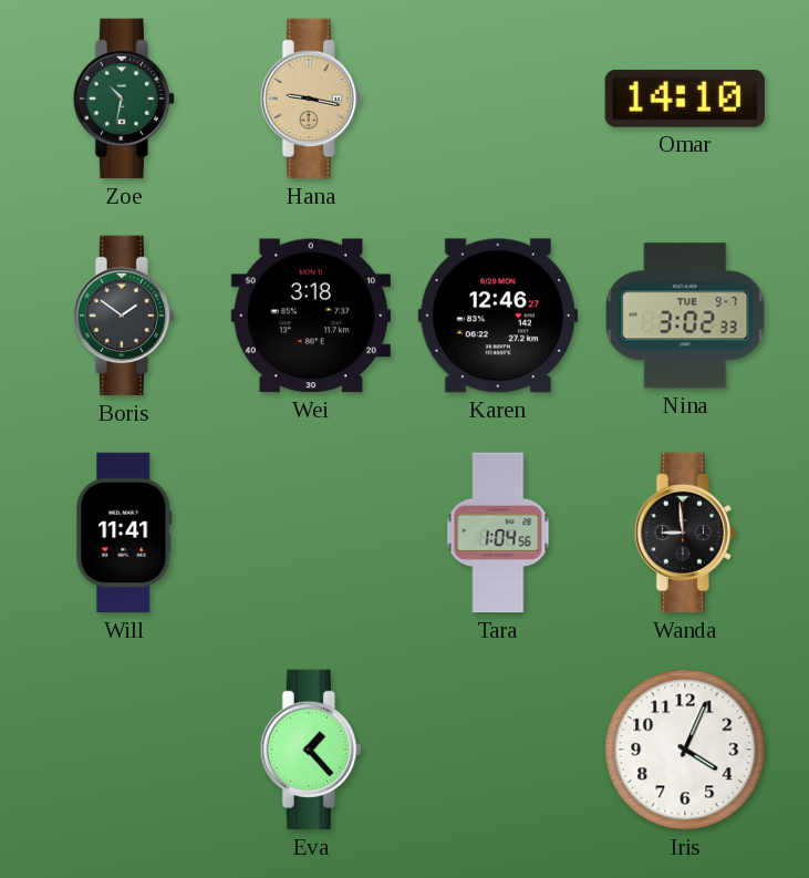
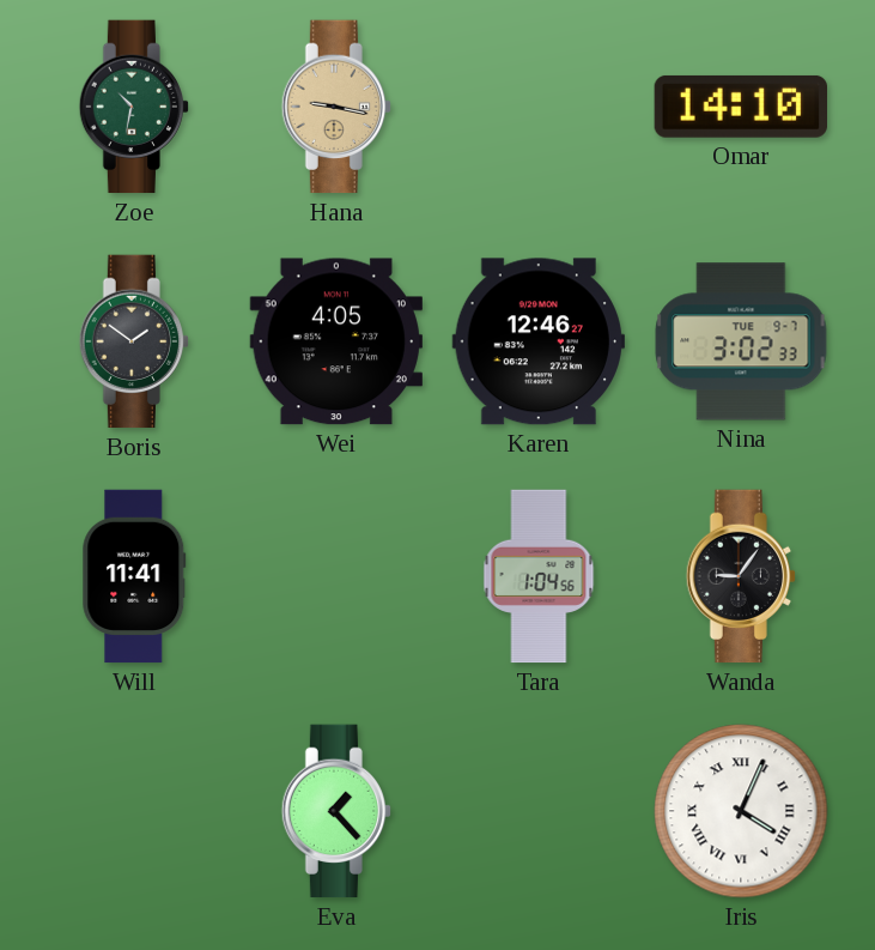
Wei: 3:18 -> 4:05
Wanda: 8:59 -> 9:06
Iris numerals: Arabic -> Roman
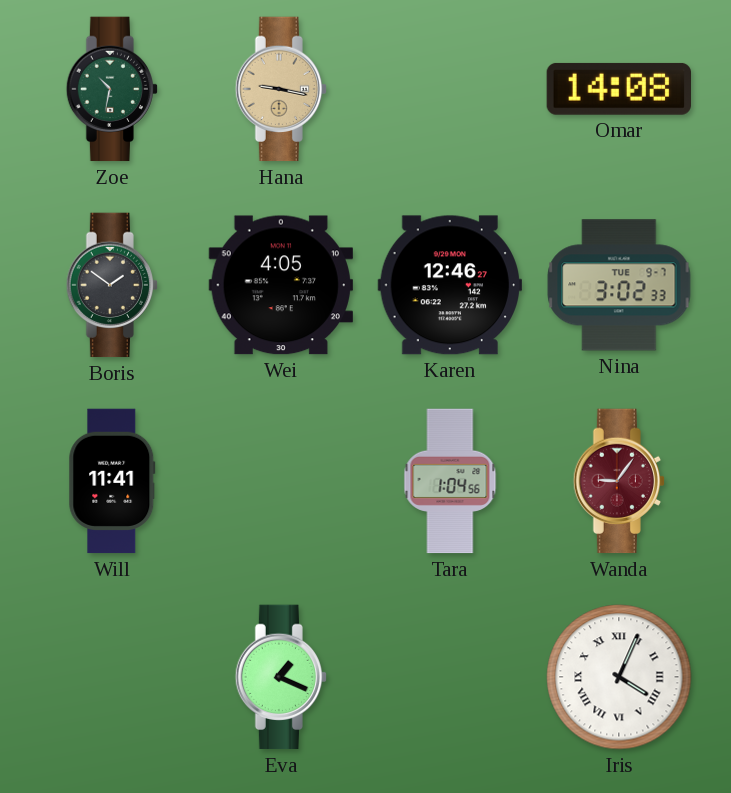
Omar: 14:10 -> 14:08
Wanda dial: black -> burgundy
Eva: 1:23 -> 1:19
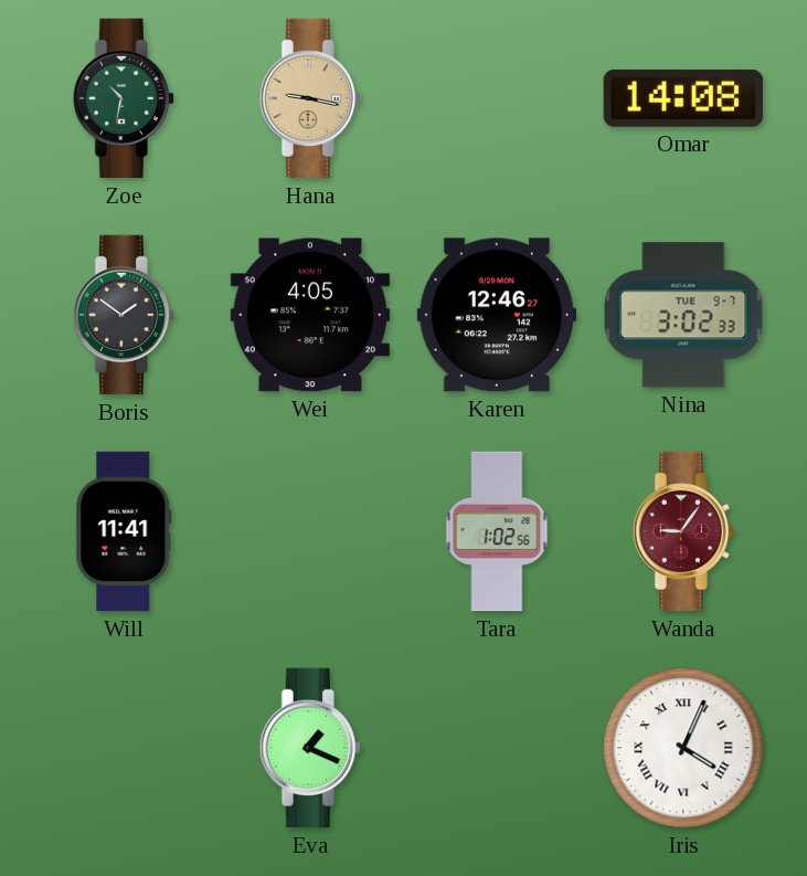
Tara: 1:04 -> 1:02
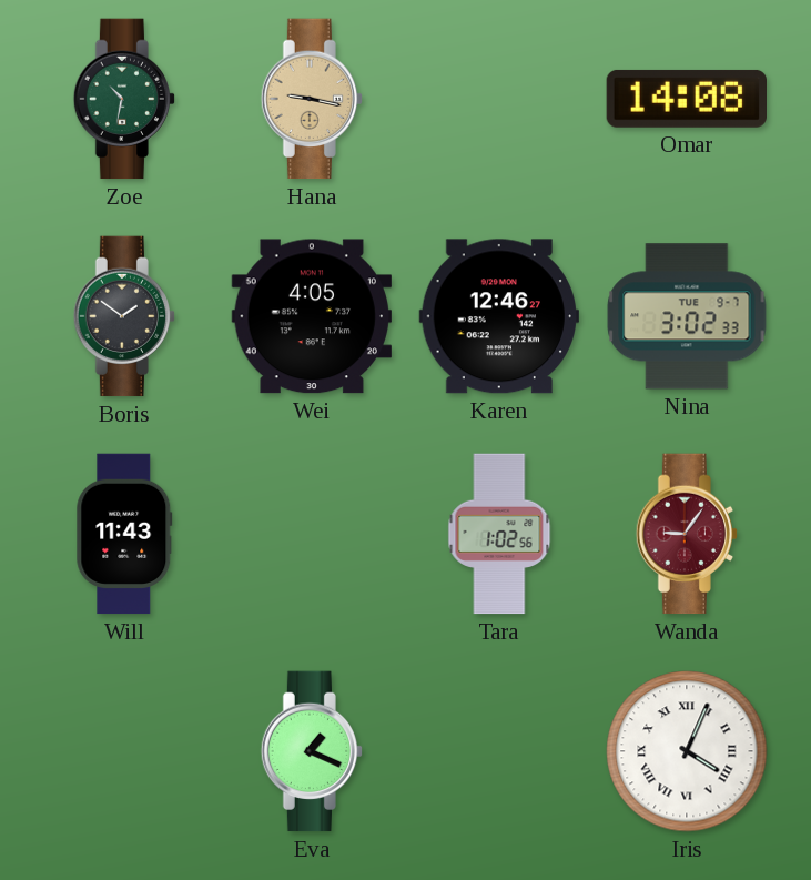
Will: 11:41 -> 11:43
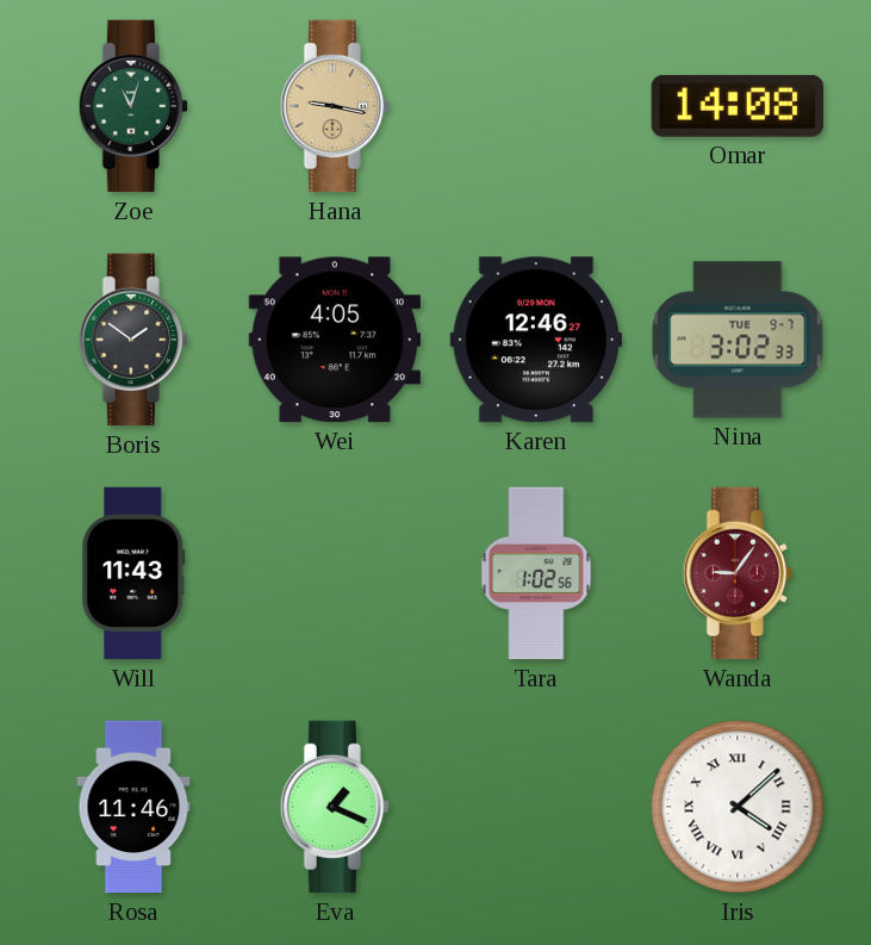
Zoe: 10:32 -> 11:03
Rosa: none -> 11:46
Iris: 4:04 -> 4:08
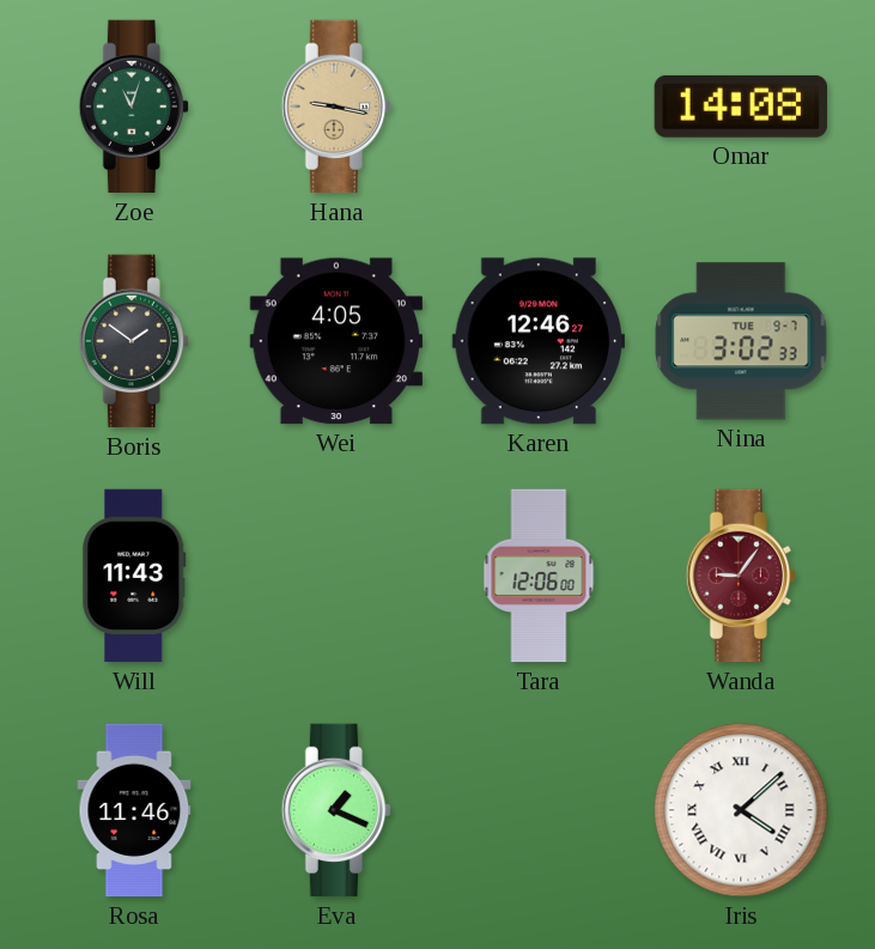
Tara: 1:02 -> 12:06
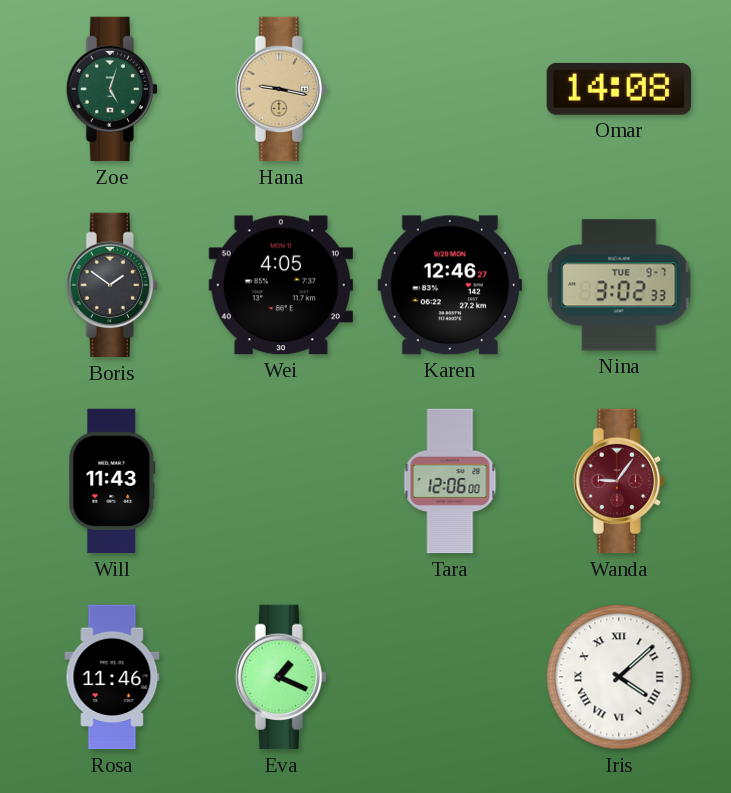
Zoe: 11:03 -> 5:03
